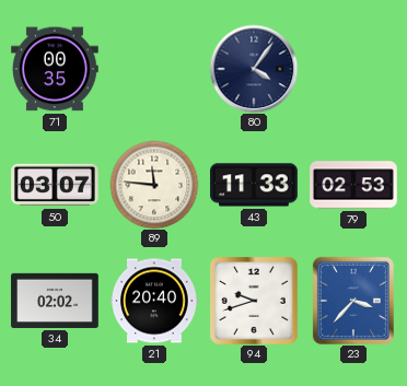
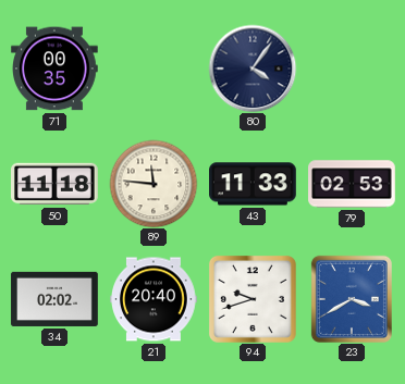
50: 03:07 -> 11:18
23: 3:37 -> 3:40
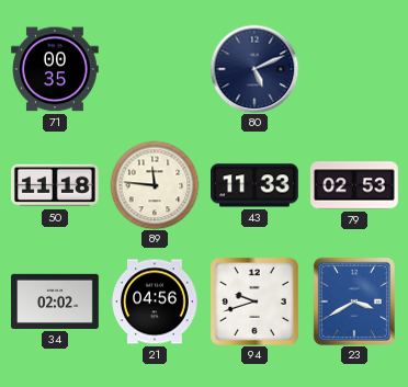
80: 4:06 -> 5:11
21: 20:40 -> 04:56
